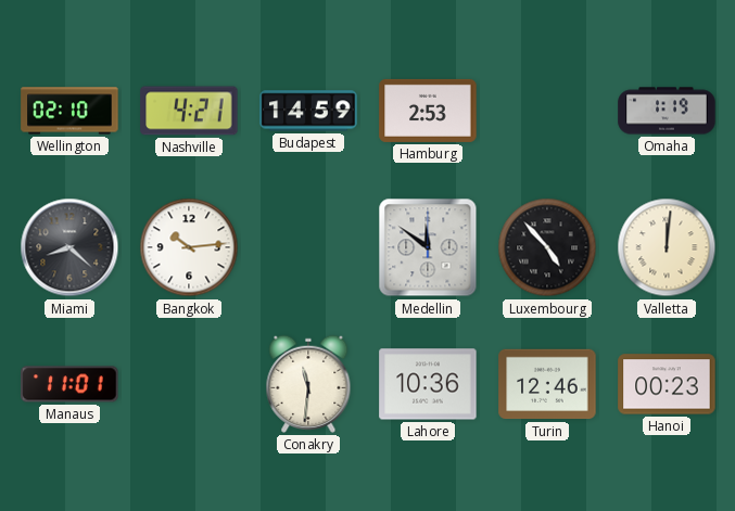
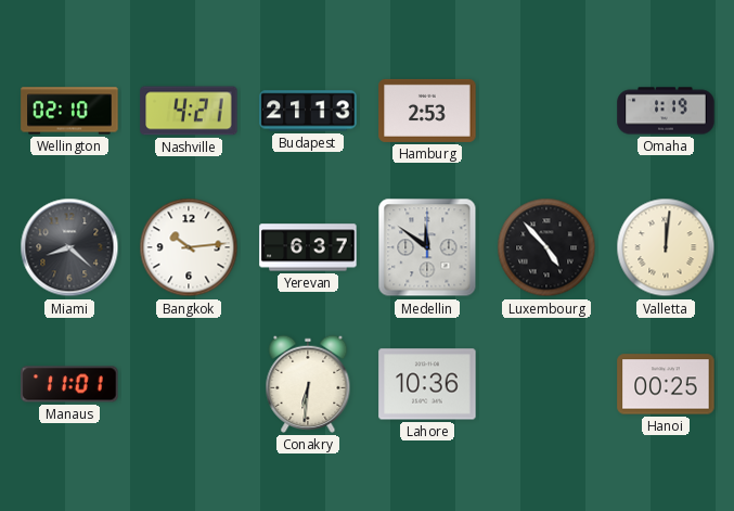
Budapest: 14:59 -> 21:13
Yerevan: none -> 6:37
Conakry: 11:31 -> 6:31
Turin: 12:46 -> none
Hanoi: 00:23 -> 00:25
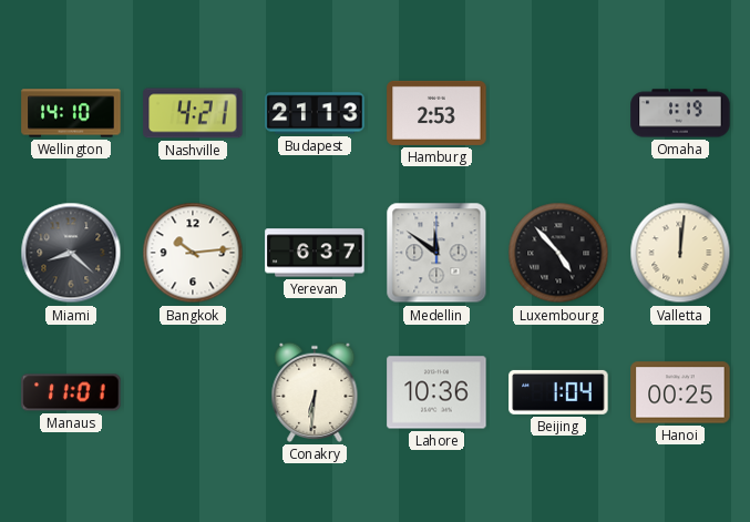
Wellington: 02:10 -> 14:10
Beijing: none -> 1:04
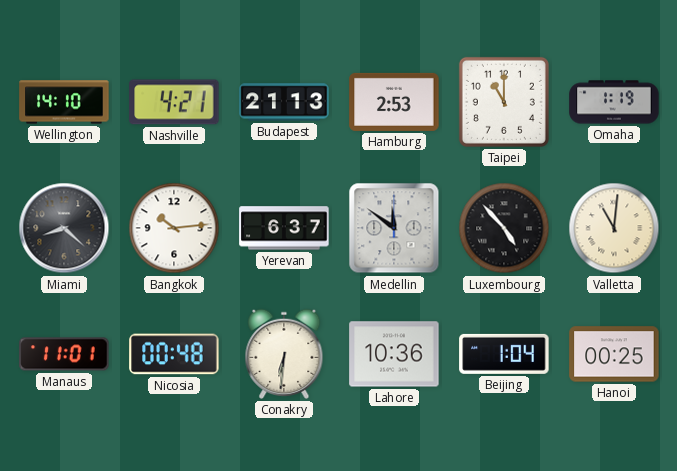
Taipei: none -> 11:00
Valletta: 12:01 -> 11:01
Nicosia: none -> 00:48
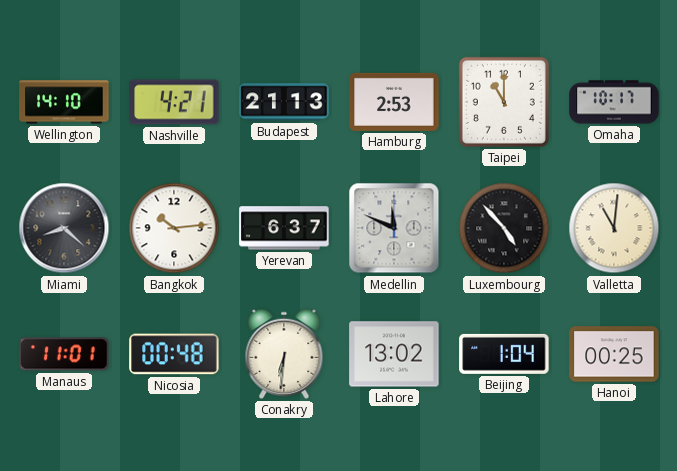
Omaha: 1:19 -> 10:17
Medellin: 11:51 -> 11:49
Lahore: 10:36 -> 13:02
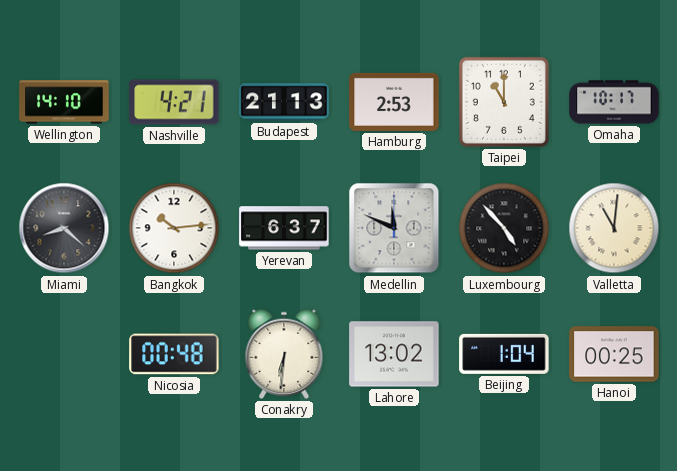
Manaus: 11:01 -> none
